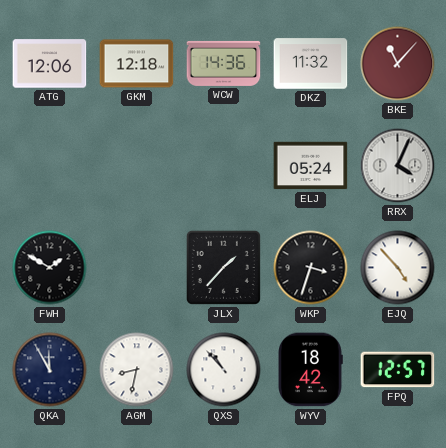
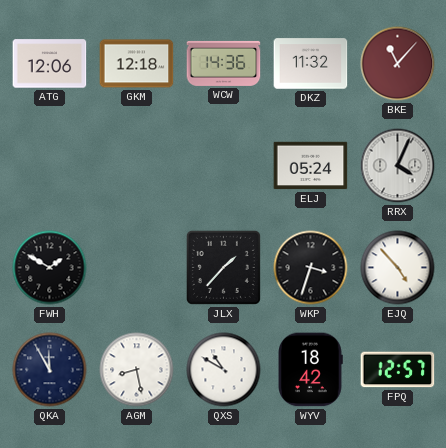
AGM: 8:32 -> 8:28
QXS: 10:53 -> 10:50
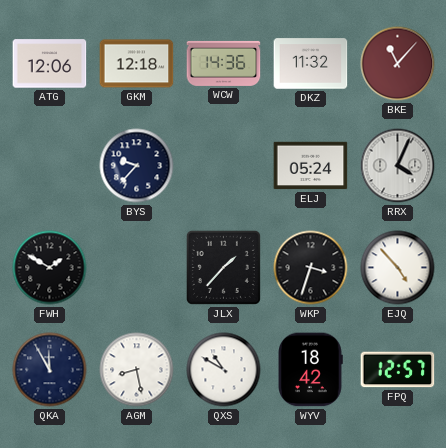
BYS: none -> 9:37
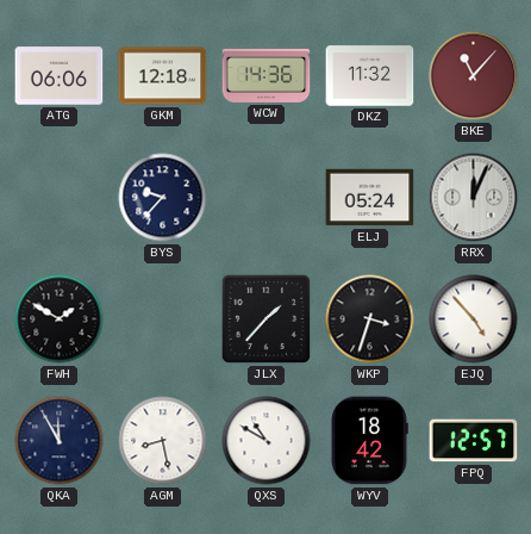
ATG: 12:06 -> 06:06
RRX: 4:04 -> 12:04
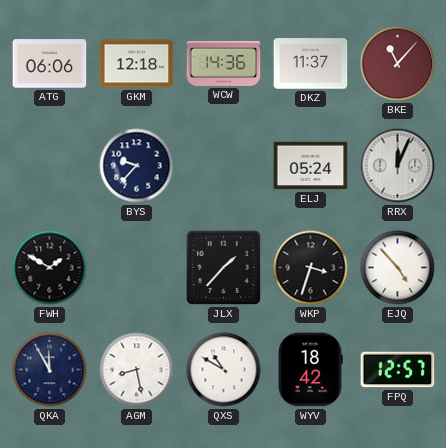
DKZ: 11:32 -> 11:37
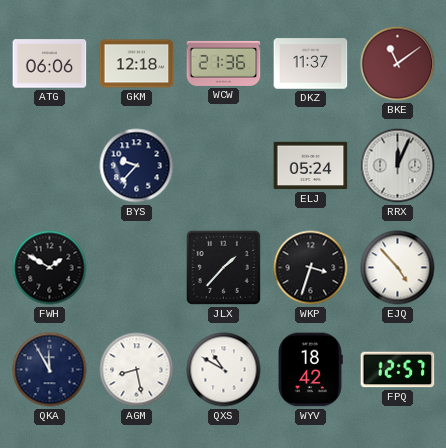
WCW: 14:36 -> 21:36
BKE: 11:07 -> 11:09
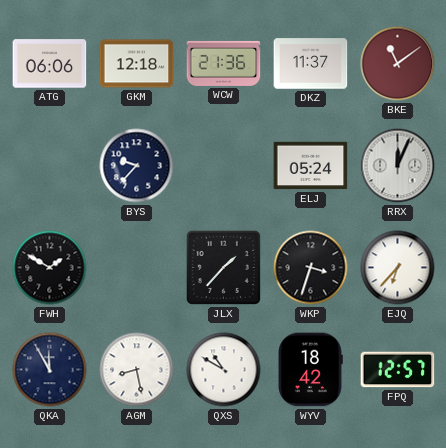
EJQ: 4:53 -> 6:37
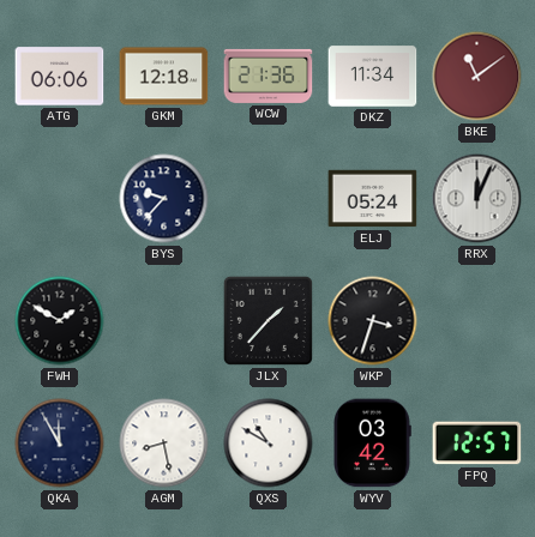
DKZ: 11:37 -> 11:34
EJQ: 6:37 -> none
WYV: 18:42 -> 03:42
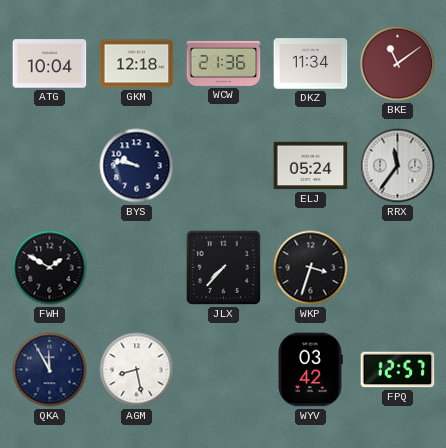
ATG: 06:06 -> 10:04
BYS: 9:37 -> 9:47
RRX: 12:04 -> 11:36
JLX: 1:37 -> 7:37
QXS: 10:50 -> none
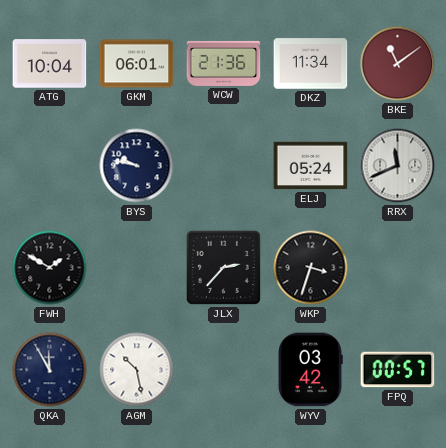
GKM: 12:18 -> 06:01
RRX: 11:36 -> 11:41
JLX: 7:37 -> 2:37
AGM: 8:28 -> 10:28
FPQ: 12:57 -> 00:57
